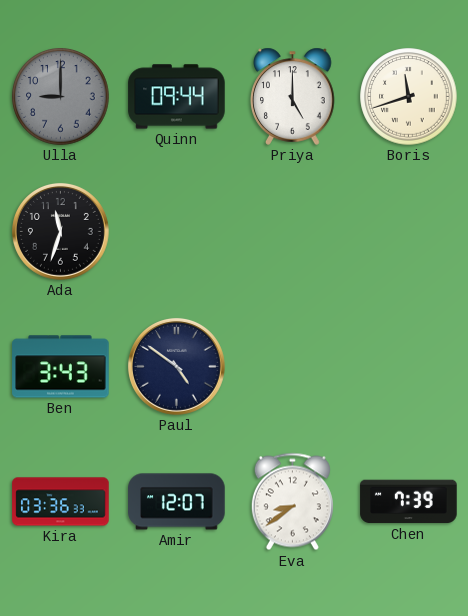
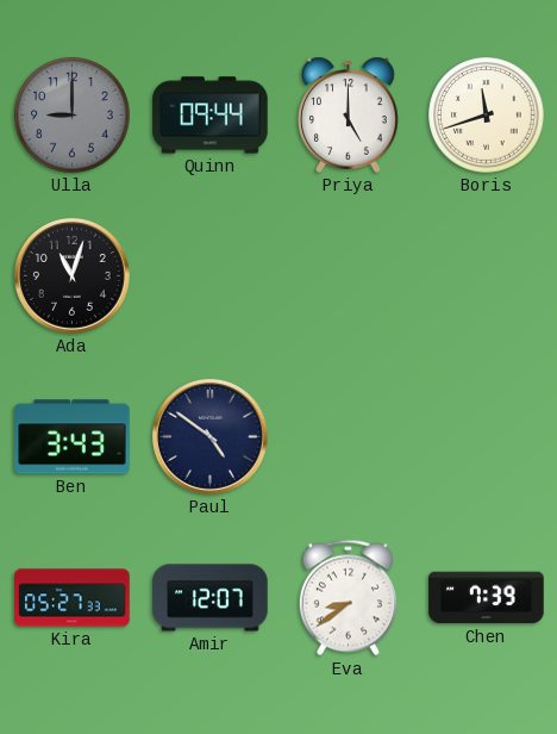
Ada: 11:33 -> 11:03
Kira: 03:36 -> 05:27
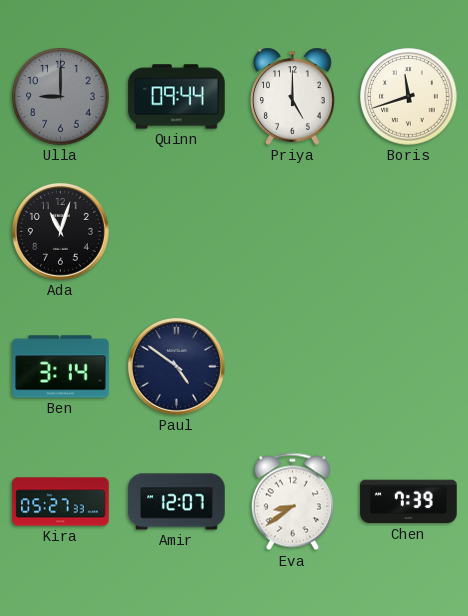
Ben: 3:43 -> 3:14
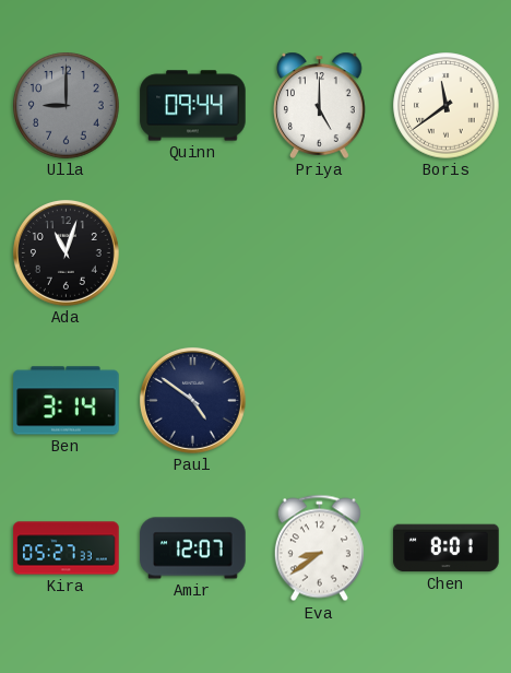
Boris: 11:42 -> 11:39
Chen: 7:39 -> 8:01
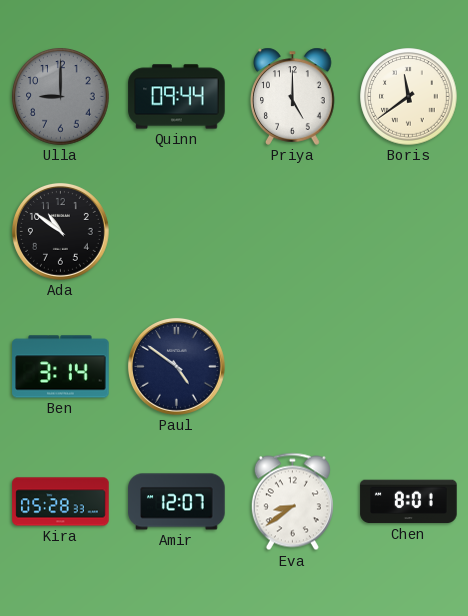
Ada: 11:03 -> 10:51
Kira: 05:27 -> 05:28
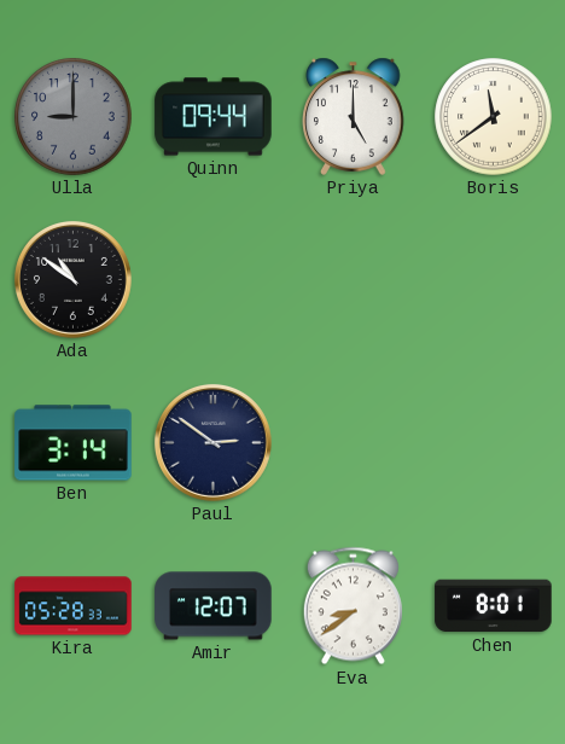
Paul: 4:51 -> 2:51
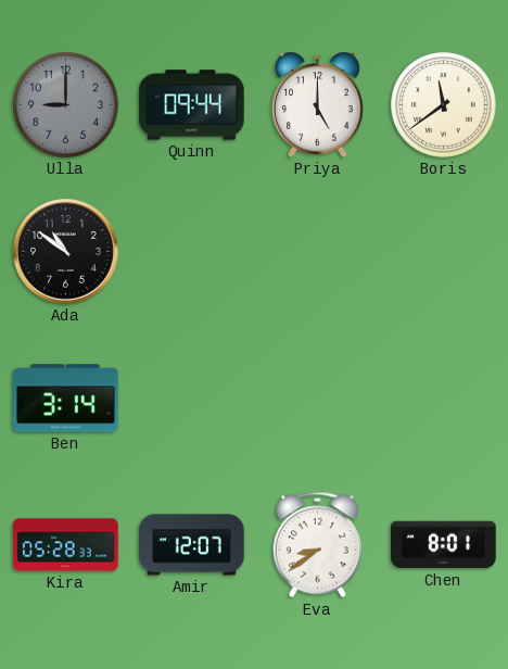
Paul: 2:51 -> none
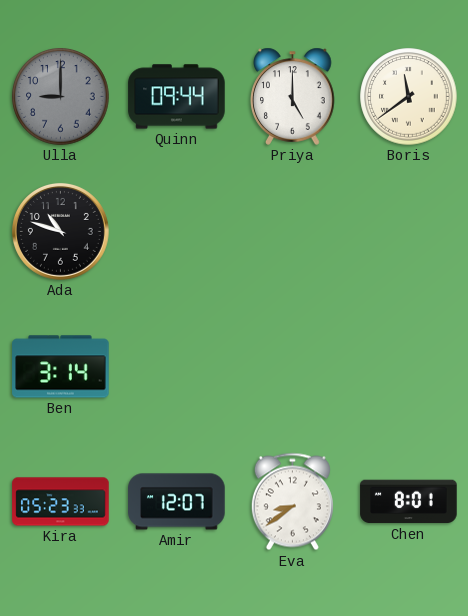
Ada: 10:51 -> 10:48
Kira: 05:28 -> 05:23
